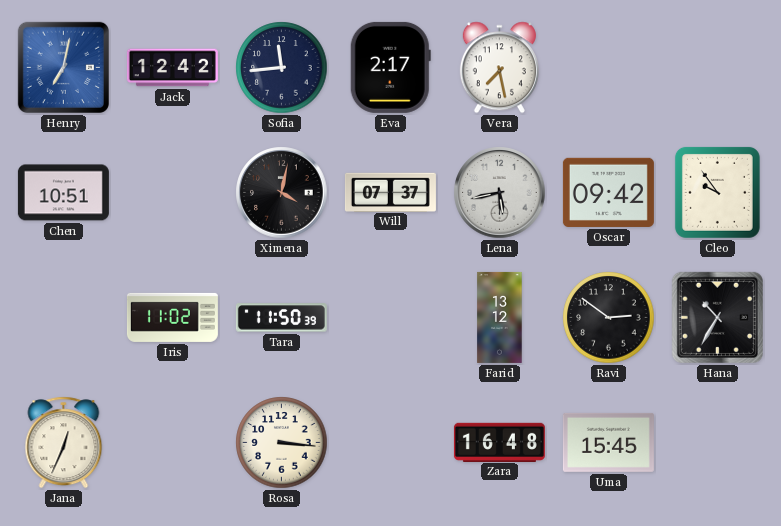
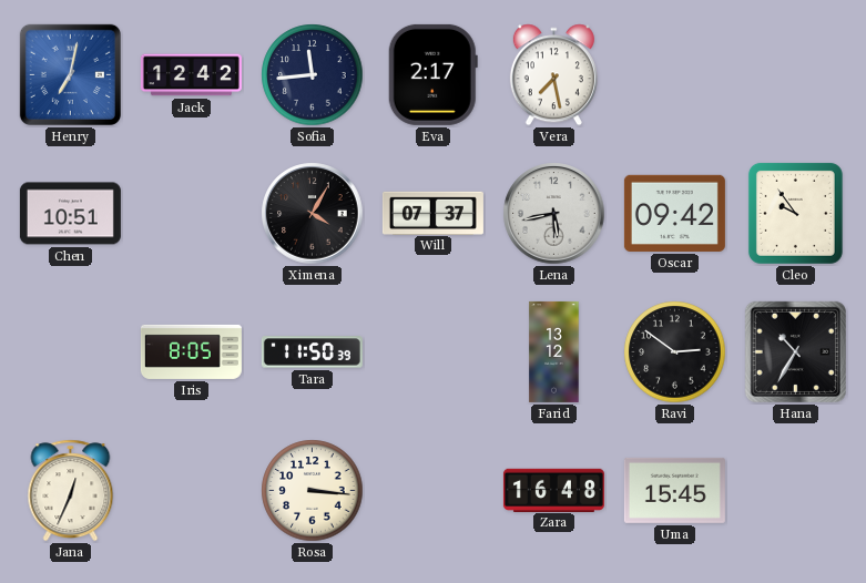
Ximena: 4:02 -> 4:05
Iris: 11:02 -> 8:05
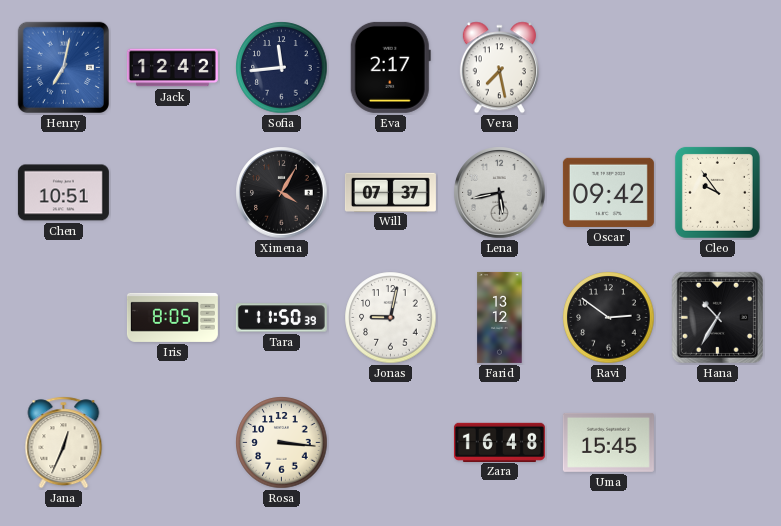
Jonas: none -> 9:02
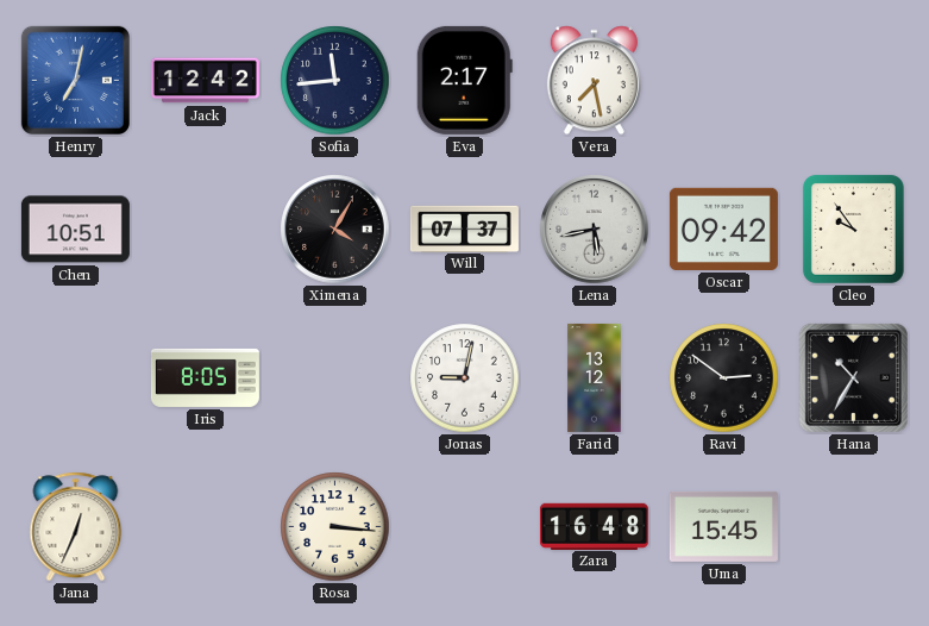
Tara: 11:50 -> none
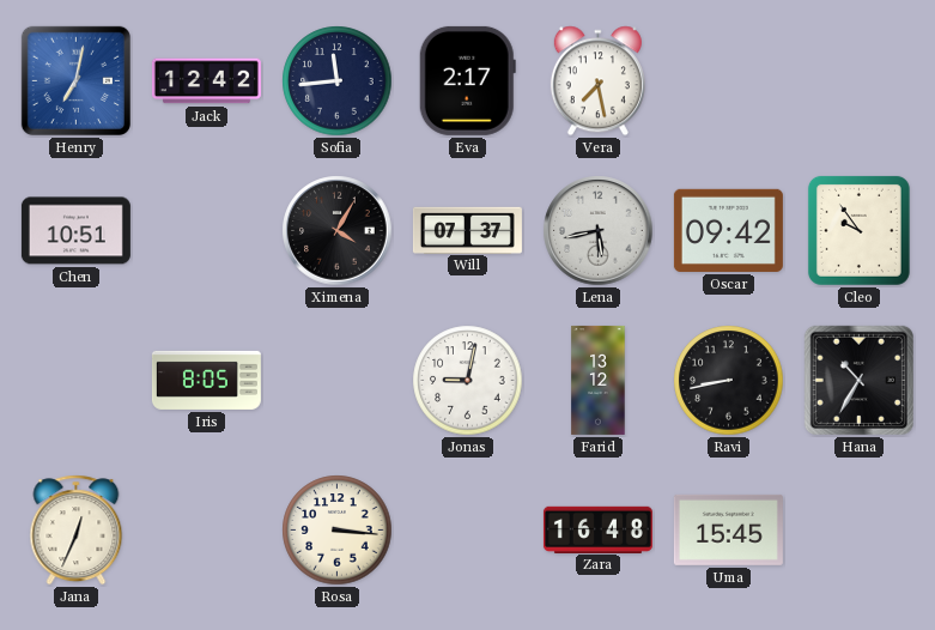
Ravi: 2:51 -> 8:43
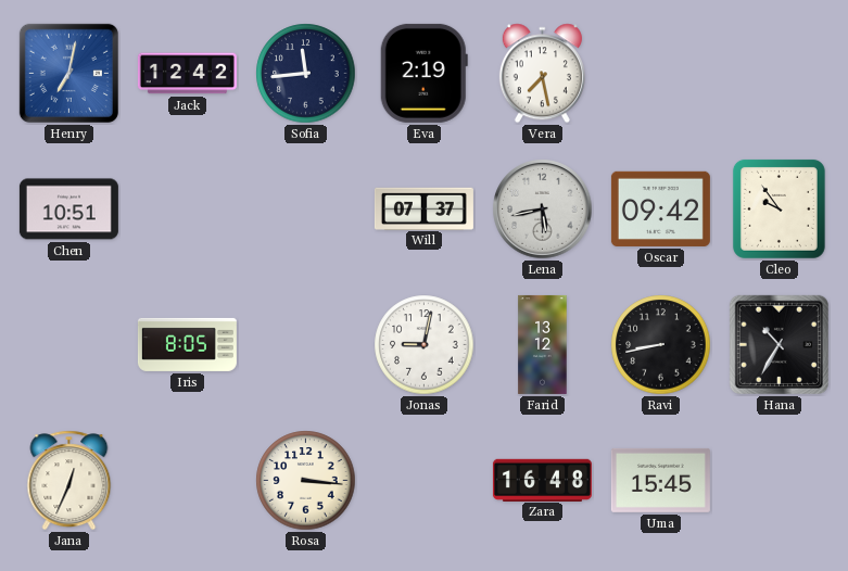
Eva: 2:17 -> 2:19
Ximena: 4:05 -> none
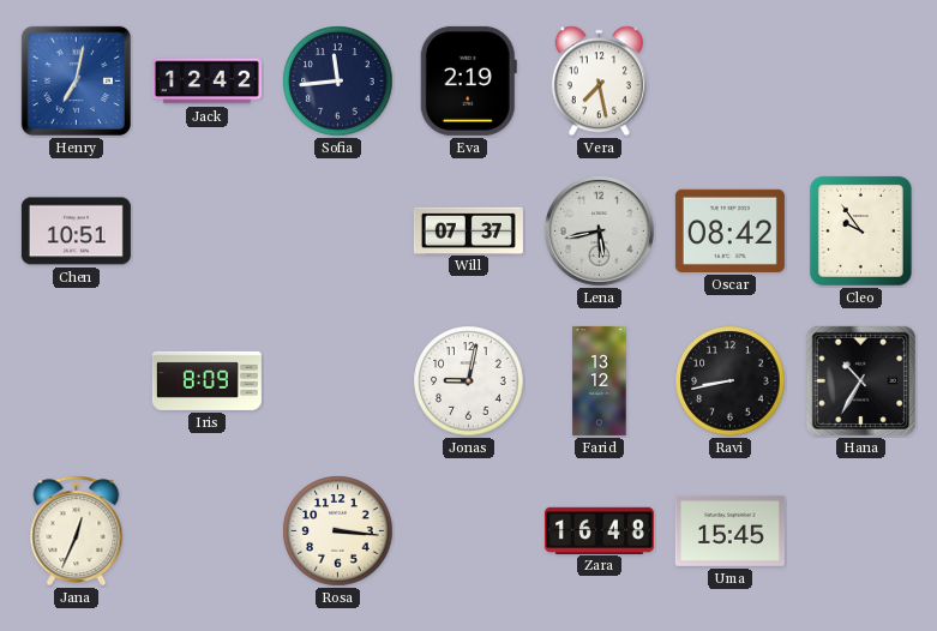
Oscar: 09:42 -> 08:42
Iris: 8:05 -> 8:09
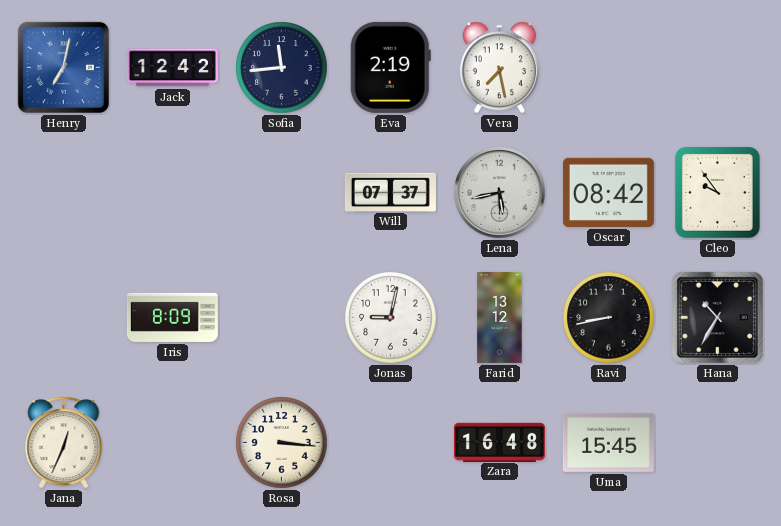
Chen: 10:51 -> none
